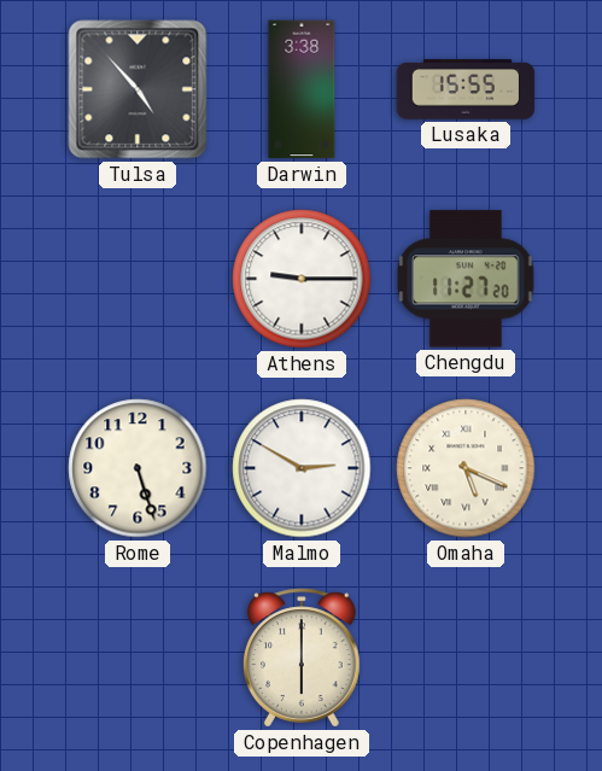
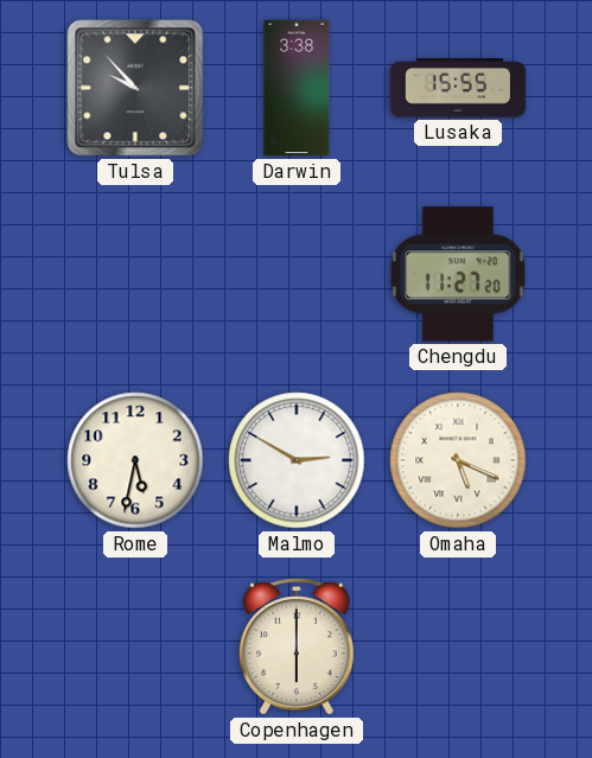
Tulsa: 4:53 -> 9:53
Athens: 9:15 -> none
Rome: 5:27 -> 5:32
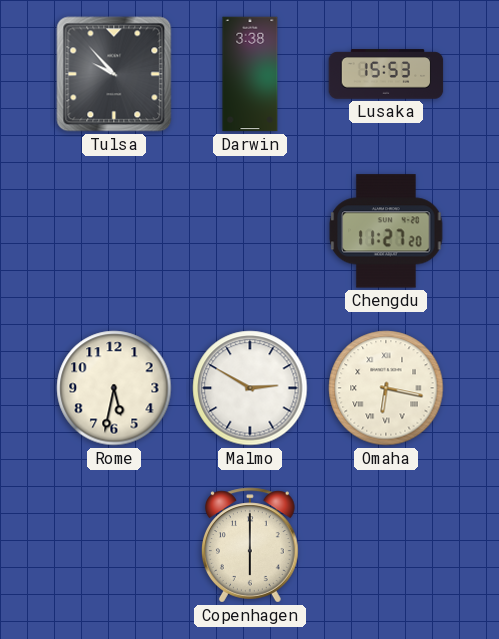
Lusaka: 15:55 -> 15:53
Omaha: 5:19 -> 6:17
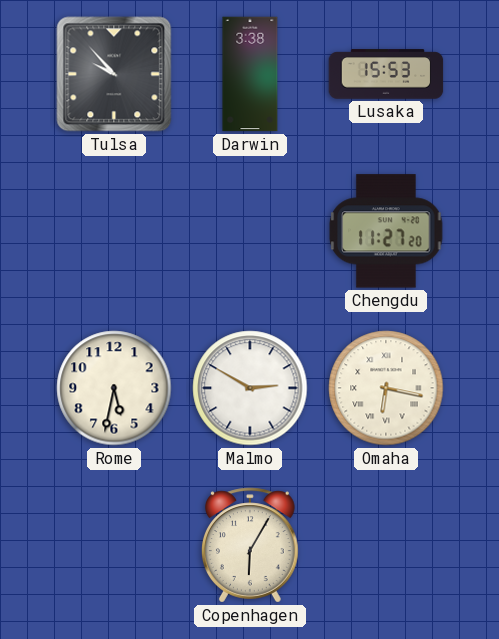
Copenhagen: 6:00 -> 6:05
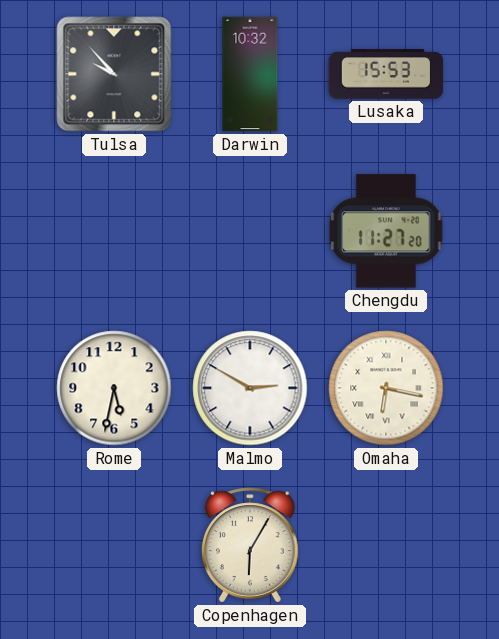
Darwin: 3:38 -> 10:32
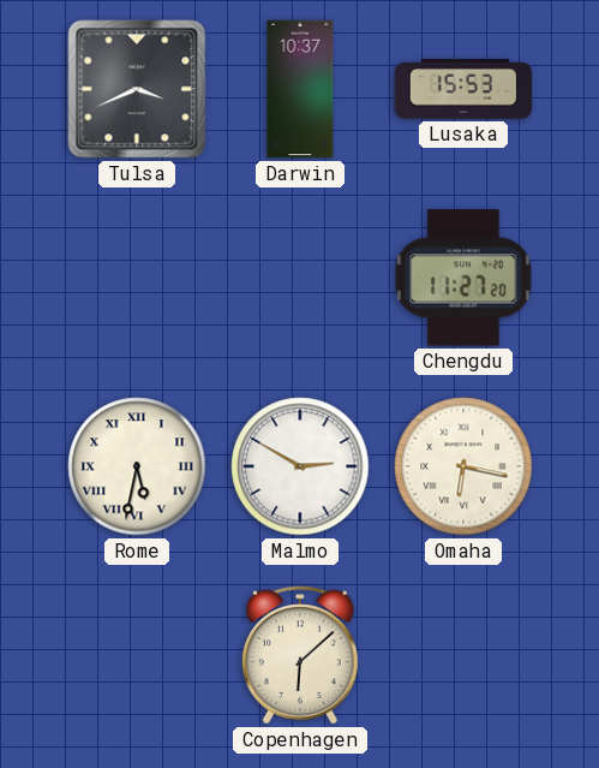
Tulsa: 9:53 -> 3:41
Darwin: 10:32 -> 10:37
Rome numerals: Arabic -> Roman
Copenhagen: 6:05 -> 6:08
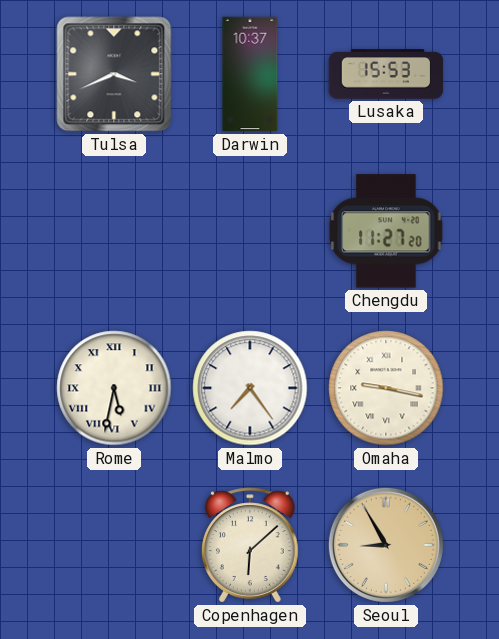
Malmo: 2:50 -> 7:24
Omaha: 6:17 -> 9:17
Seoul: none -> 8:55
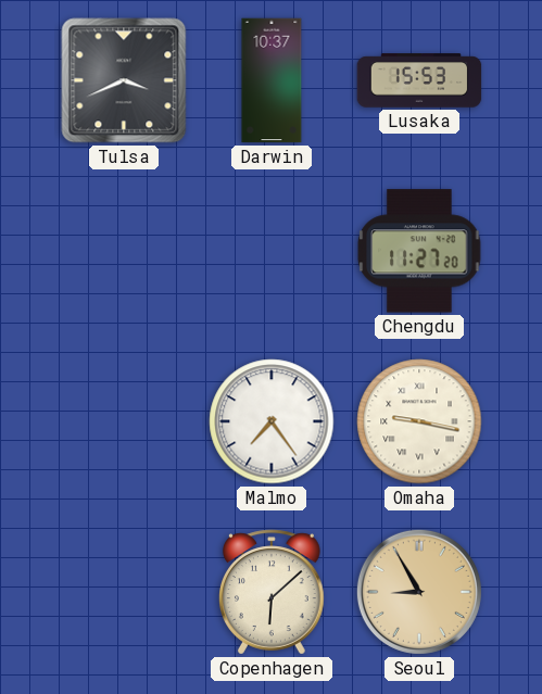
Rome: 5:32 -> none
